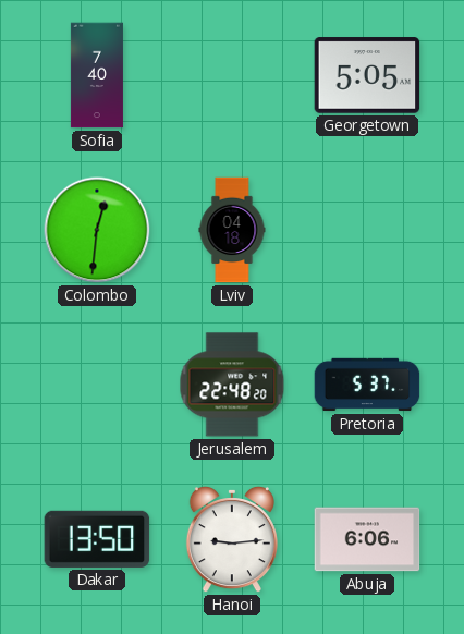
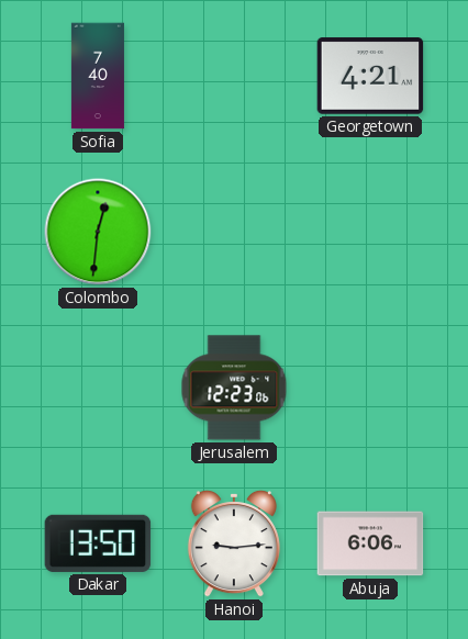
Georgetown: 5:05 -> 4:21
Lviv: 04:18 -> none
Jerusalem: 22:48 -> 12:23
Pretoria: 5:37 -> none
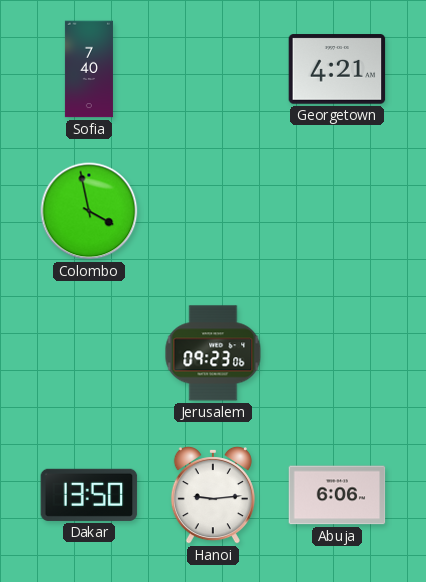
Colombo: 12:31 -> 3:58
Jerusalem: 12:23 -> 09:23
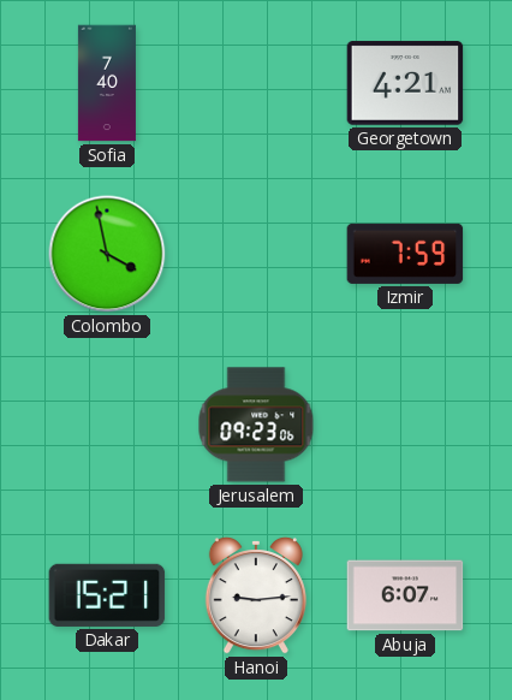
Izmir: none -> 7:59
Dakar: 13:50 -> 15:21
Abuja: 6:06 -> 6:07
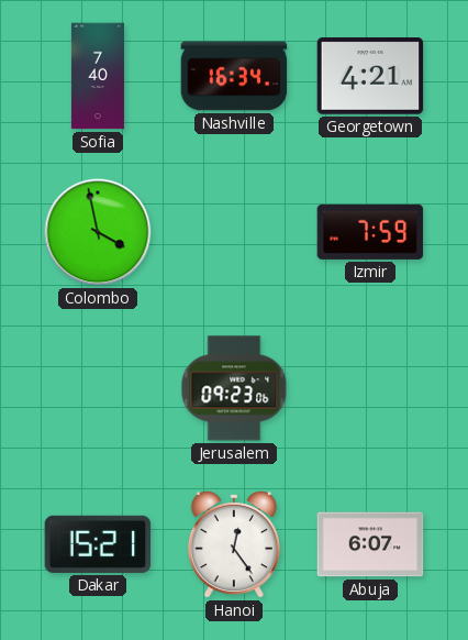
Nashville: none -> 16:34
Hanoi: 9:14 -> 12:24
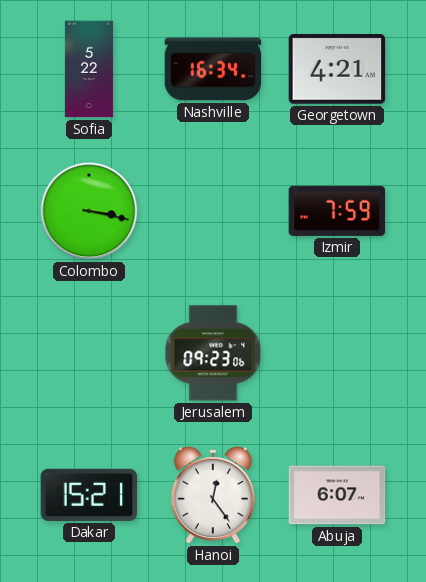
Sofia: 7:40 -> 5:22
Colombo: 3:58 -> 3:17
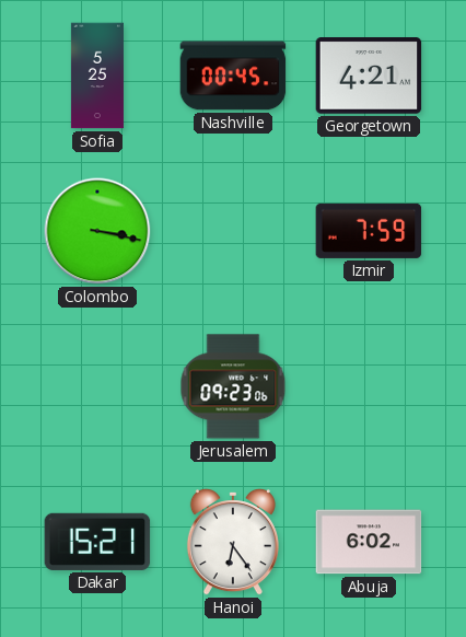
Sofia: 5:22 -> 5:25
Nashville: 16:34 -> 00:45
Hanoi: 12:24 -> 6:24
Abuja: 6:07 -> 6:02
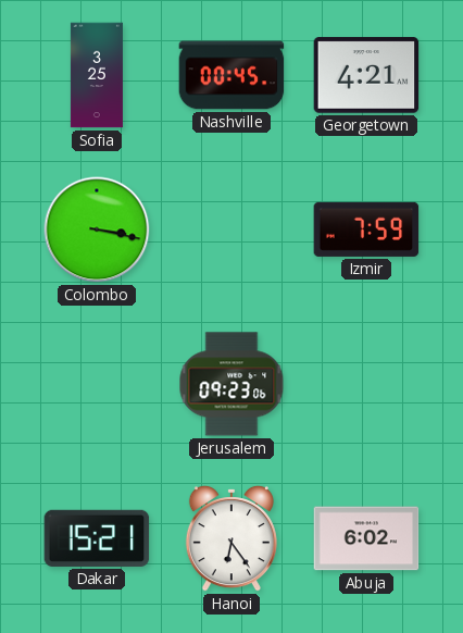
Sofia: 5:25 -> 3:25
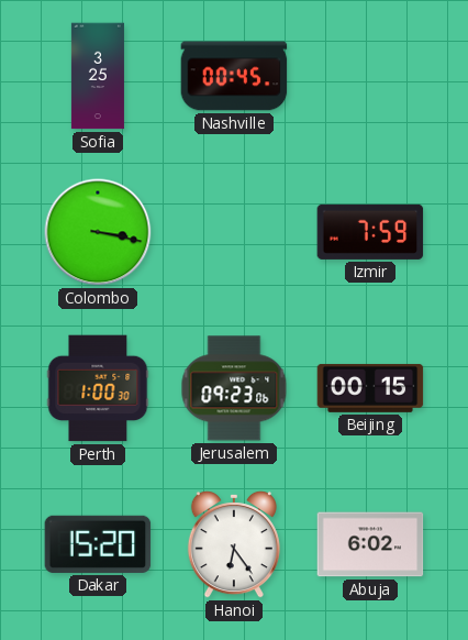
Georgetown: 4:21 -> none
Perth: none -> 1:00
Beijing: none -> 00:15
Dakar: 15:21 -> 15:20
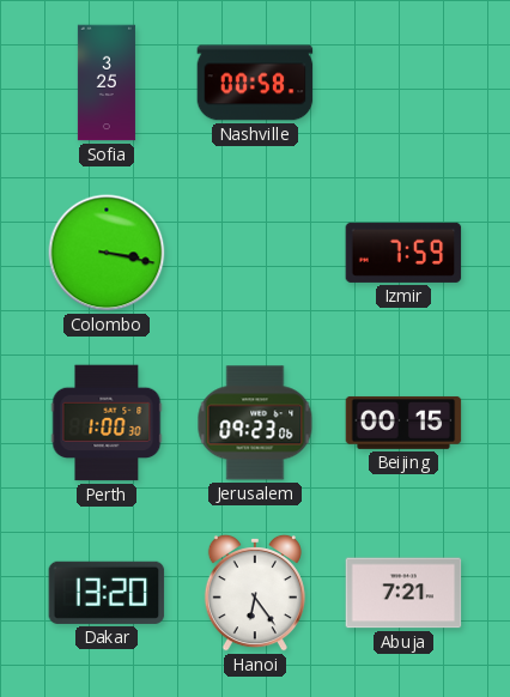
Nashville: 00:45 -> 00:58
Dakar: 15:20 -> 13:20
Abuja: 6:02 -> 7:21
